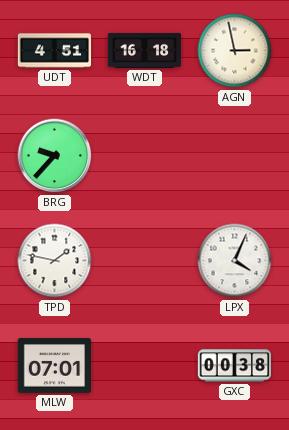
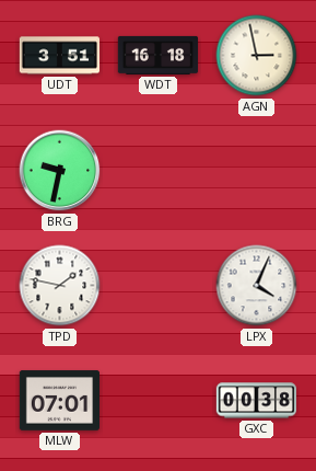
UDT: 4:51 -> 3:51
BRG: 9:37 -> 9:32
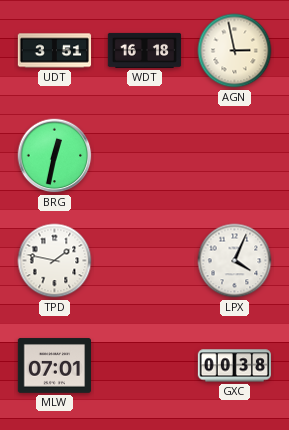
BRG: 9:32 -> 12:32
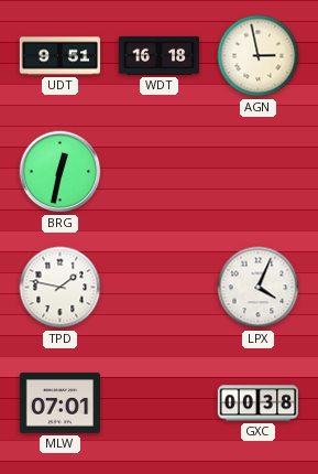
UDT: 3:51 -> 9:51
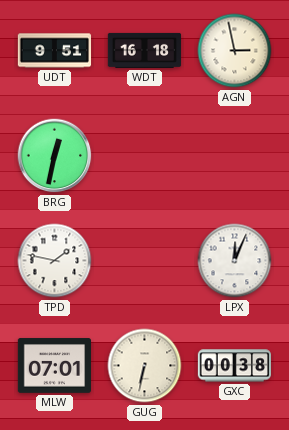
LPX: 4:04 -> 12:04
GUG: none -> 6:32
